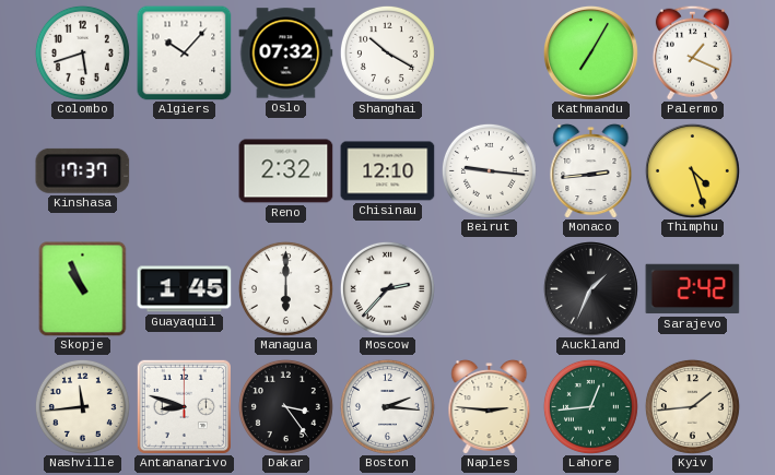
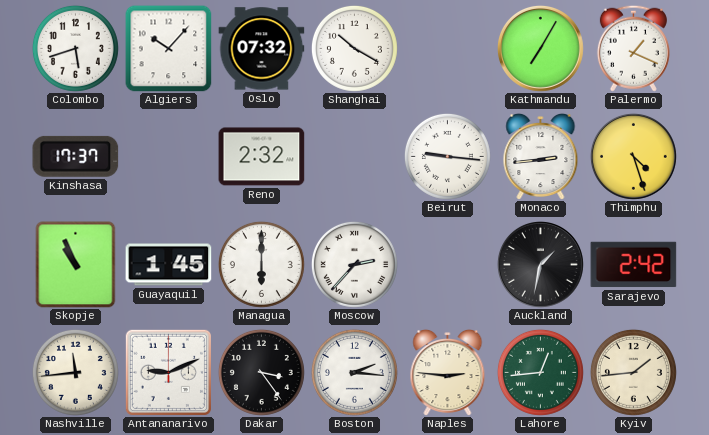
Chisinau: 12:10 -> none
Auckland: 1:34 -> 1:32
Antananarivo: 8:48 -> 9:11
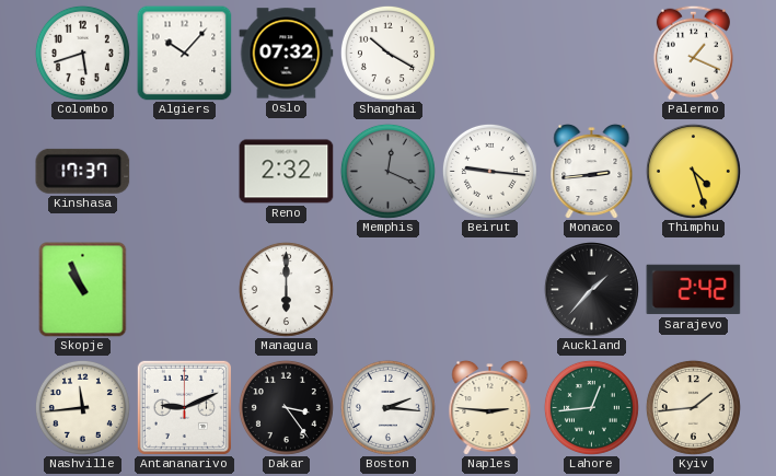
Kathmandu: 7:05 -> none
Memphis: none -> 12:19
Guayaquil: 1:45 -> none
Moscow: 2:37 -> none
Auckland: 1:32 -> 1:37
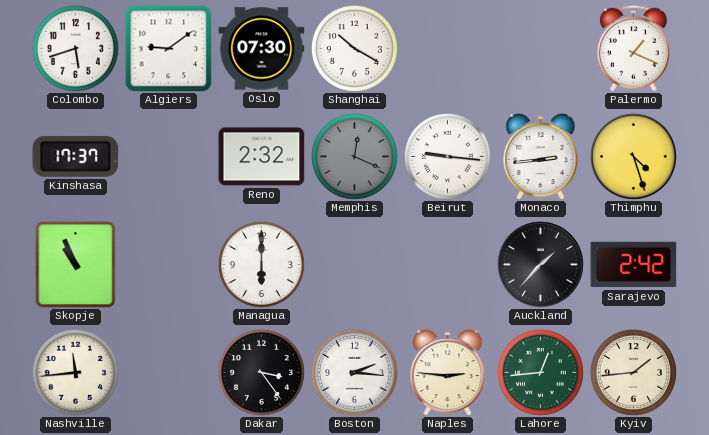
Algiers: 10:07 -> 9:09
Oslo: 07:32 -> 07:30
Antananarivo: 9:11 -> none
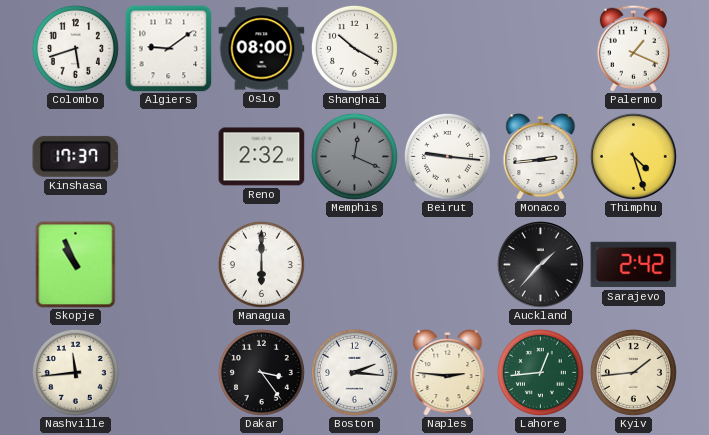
Oslo: 07:30 -> 08:00
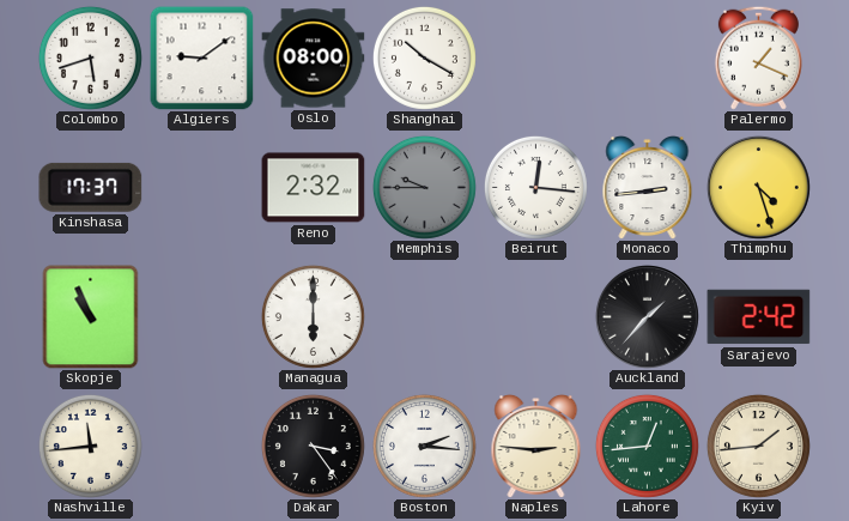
Memphis: 12:19 -> 9:45
Beirut: 9:16 -> 12:16
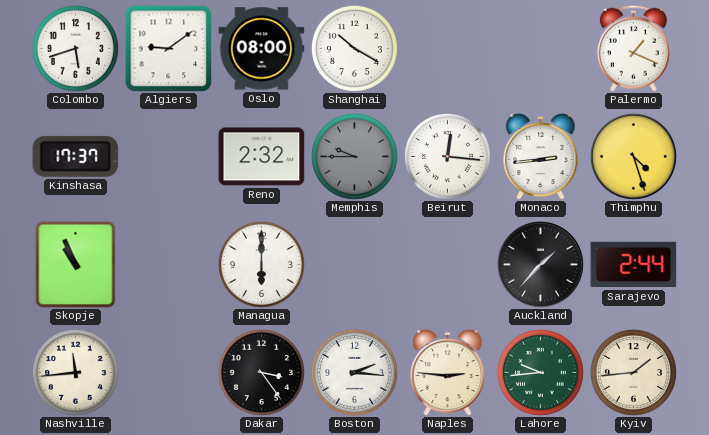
Sarajevo: 2:42 -> 2:44
Lahore: 12:44 -> 9:44
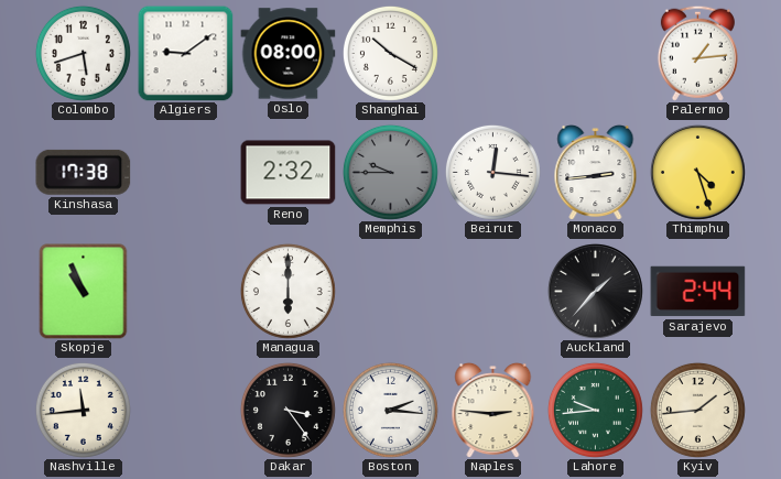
Palermo: 1:19 -> 1:14
Kinshasa: 17:37 -> 17:38
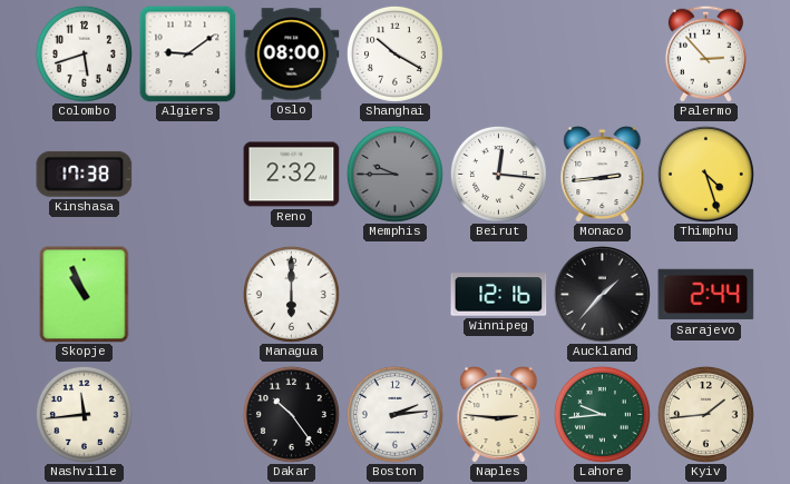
Palermo: 1:14 -> 2:53
Winnipeg: none -> 12:16
Dakar: 3:24 -> 10:24
Boston: 2:16 -> 2:14
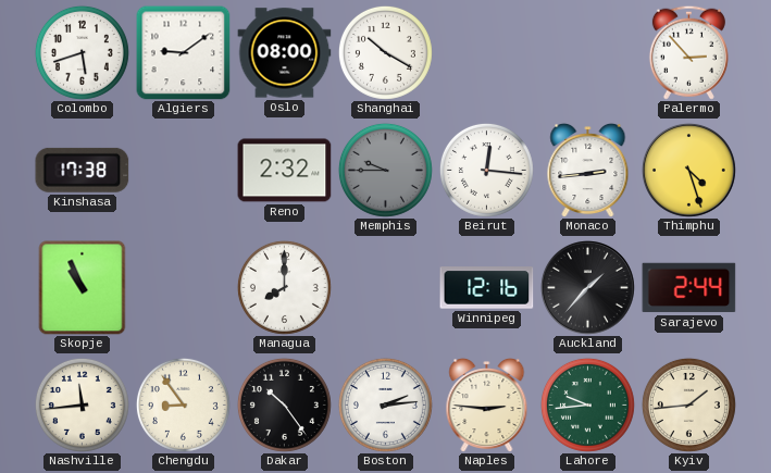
Managua: 6:00 -> 8:00
Chengdu: none -> 8:54
